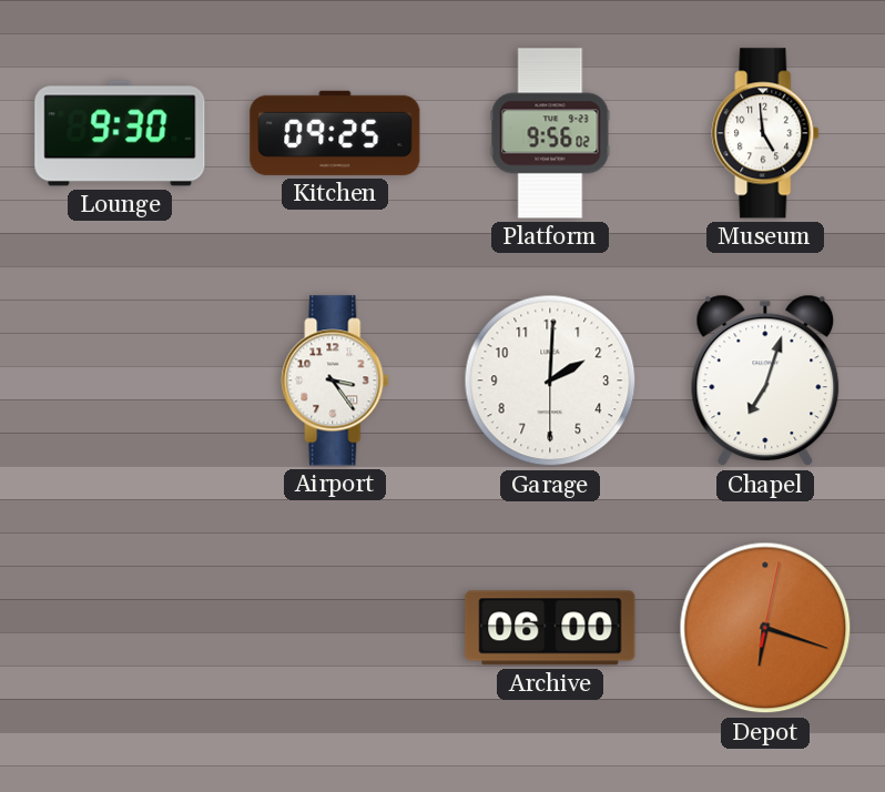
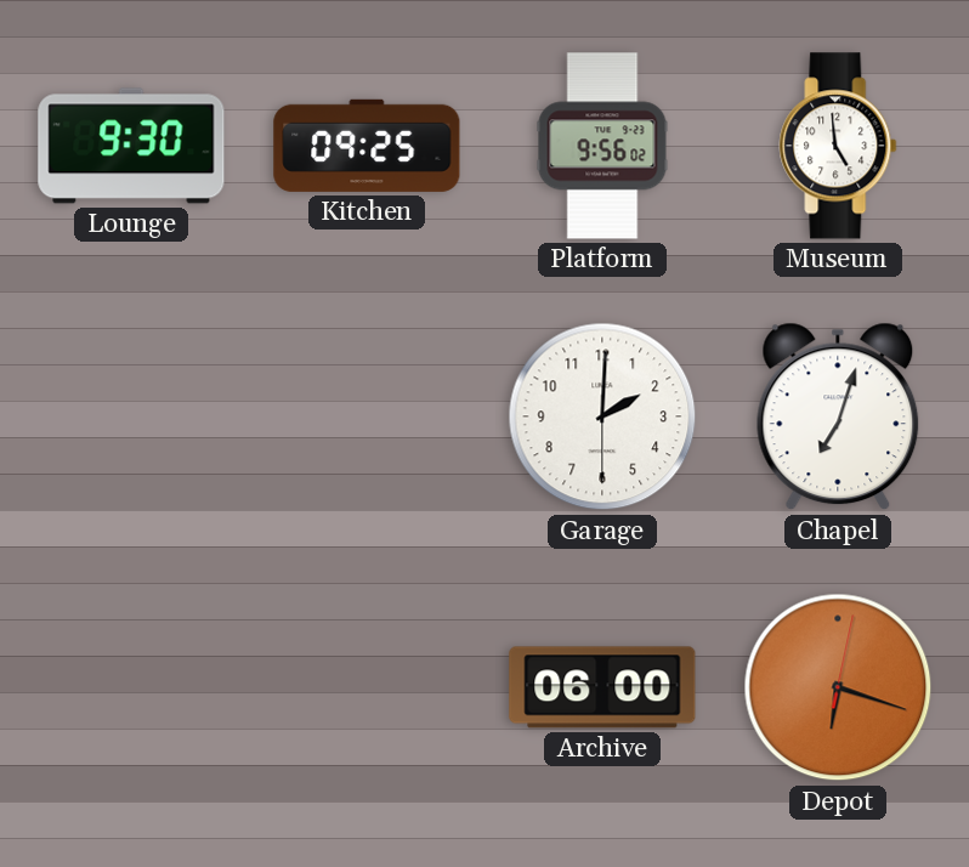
Airport: 3:24 -> none
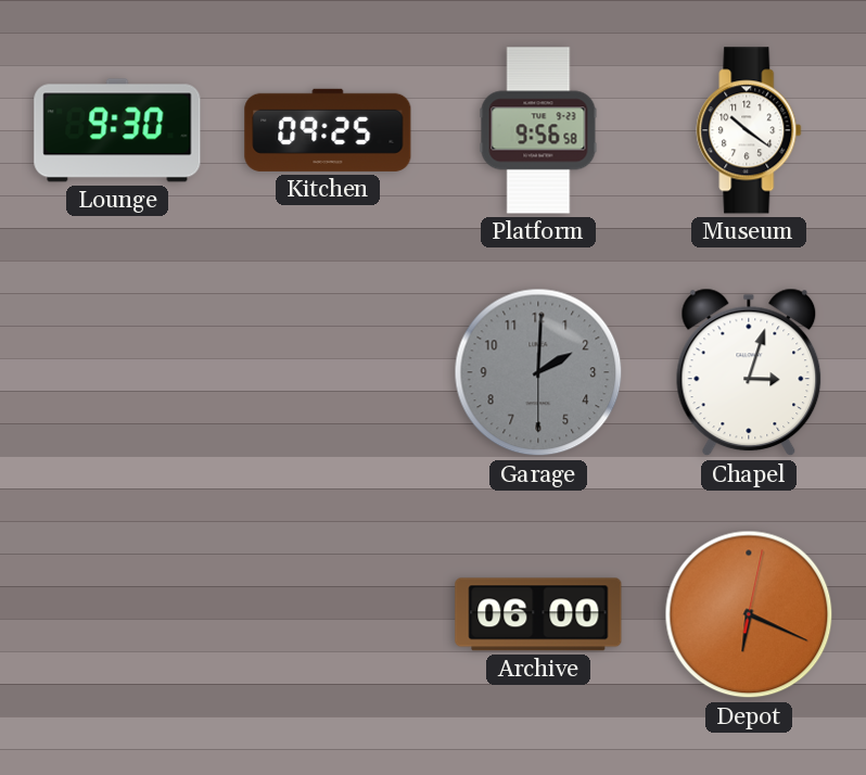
Platform: 9:56:02 -> 9:56:58
Museum: 4:59 -> 10:21
Garage dial: white -> grey
Chapel: 7:03 -> 3:03
Depot: 6:18 -> 6:19
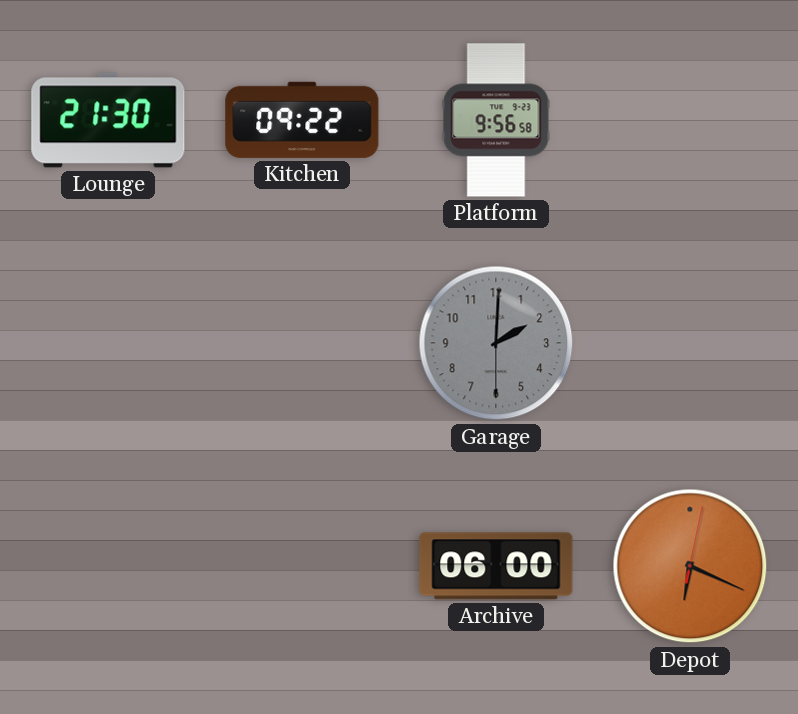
Lounge: 9:30 -> 21:30
Kitchen: 09:25 -> 09:22
Museum: 10:21 -> none
Chapel: 3:03 -> none
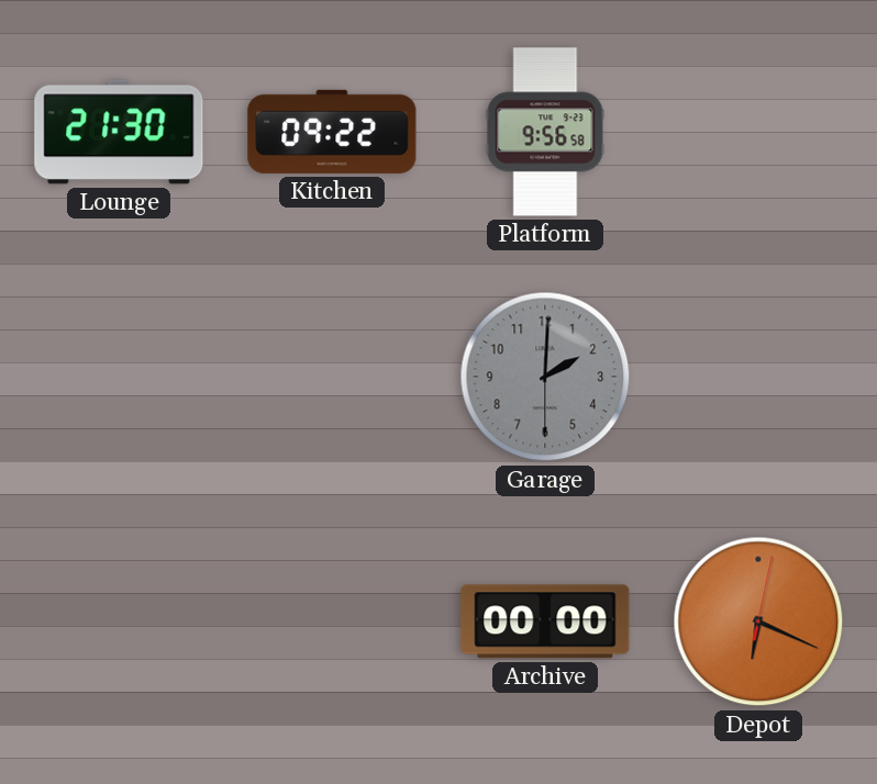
Archive: 06:00 -> 00:00
